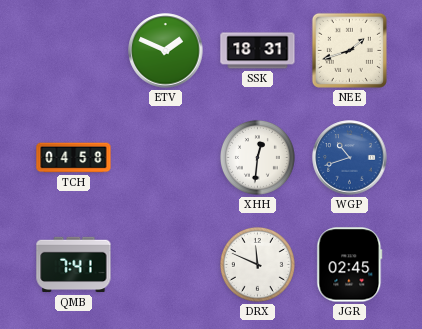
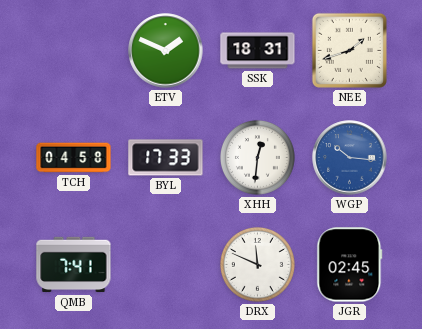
BYL: none -> 17:33
WGP: 10:42 -> 10:16
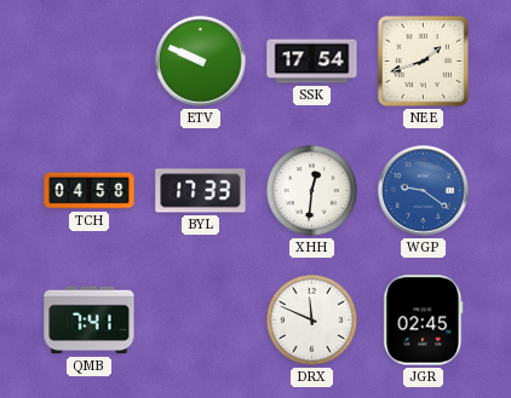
ETV: 1:49 -> 9:49
SSK: 18:31 -> 17:54
WGP: 10:16 -> 9:21
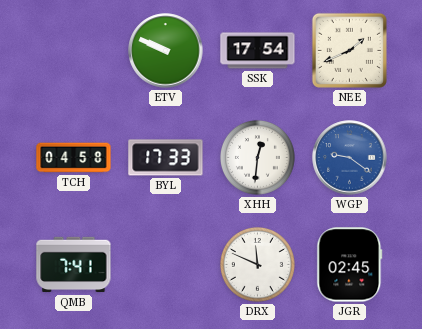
NEE: 1:42 -> 1:41
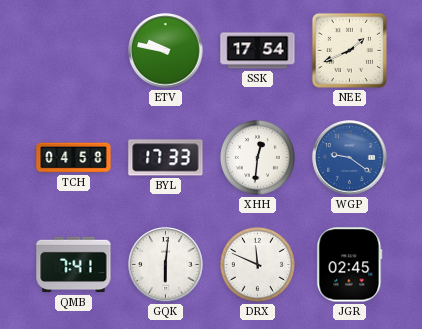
ETV: 9:49 -> 9:47
GQK: none -> 6:01
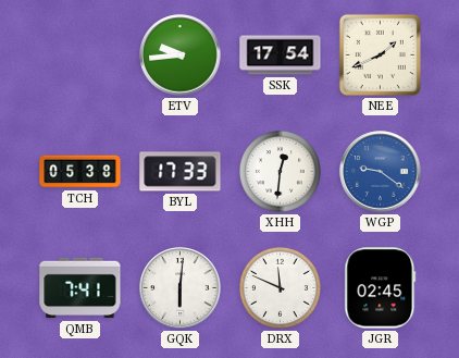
ETV: 9:47 -> 9:44
TCH: 04:58 -> 05:38
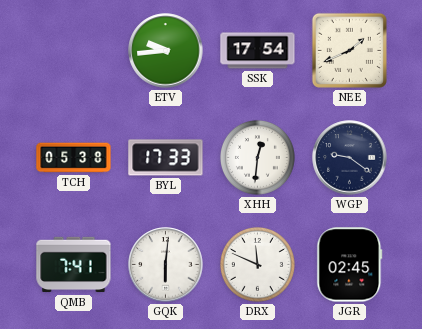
WGP dial: blue -> navy
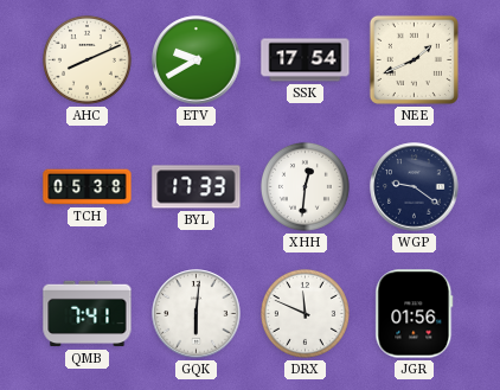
AHC: none -> 8:11
ETV: 9:44 -> 9:40
JGR: 02:45 -> 01:56
